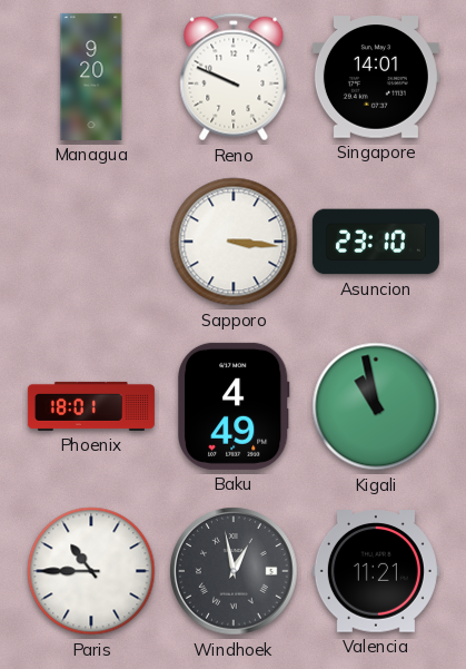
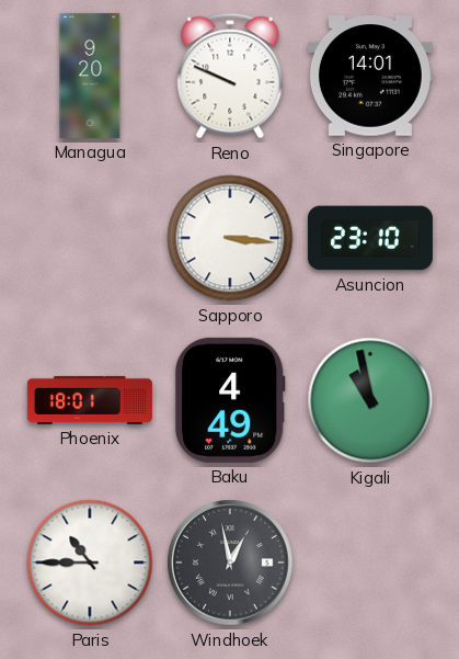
Valencia: 11:21 -> none
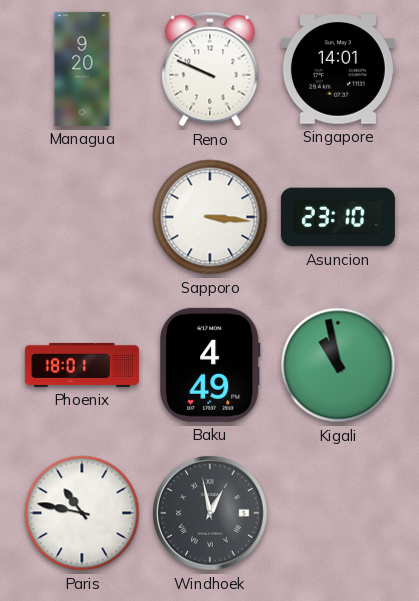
Paris: 10:45 -> 10:47
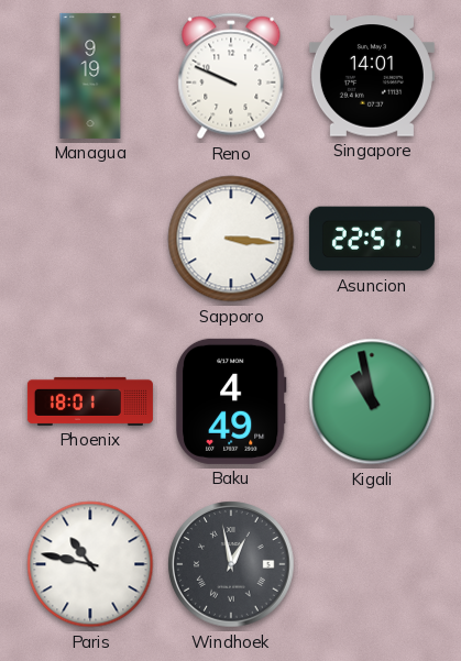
Managua: 9:20 -> 9:19
Asuncion: 23:10 -> 22:51
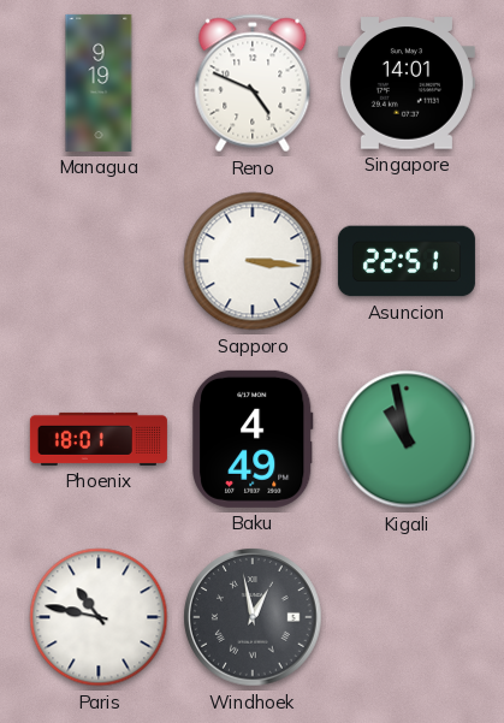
Reno: 9:49 -> 4:49
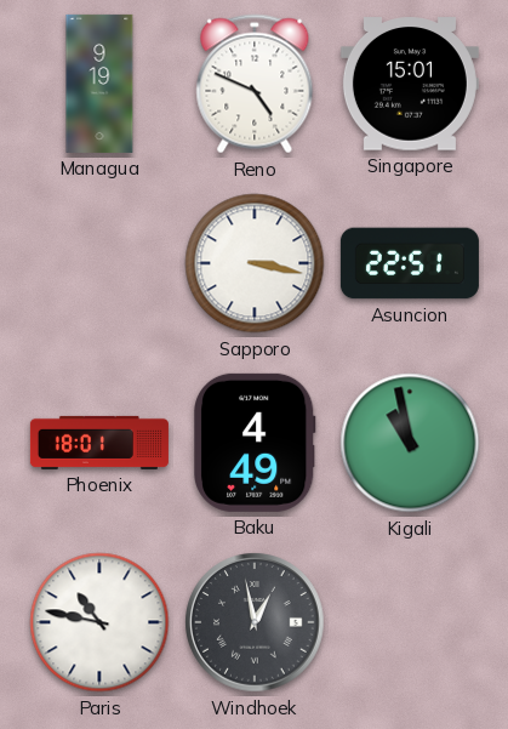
Singapore: 14:01 -> 15:01
Sapporo: 3:16 -> 3:17
